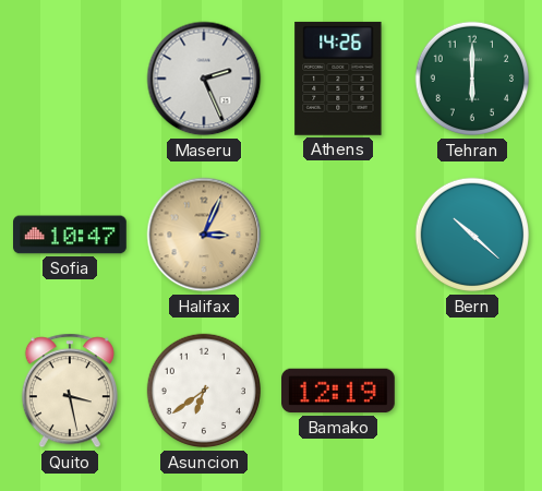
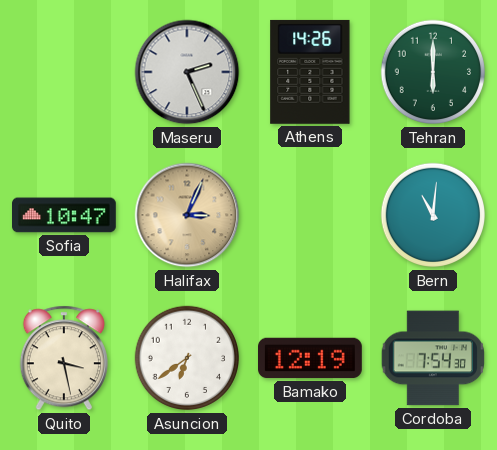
Bern: 10:22 -> 11:01
Cordoba: none -> 7:54
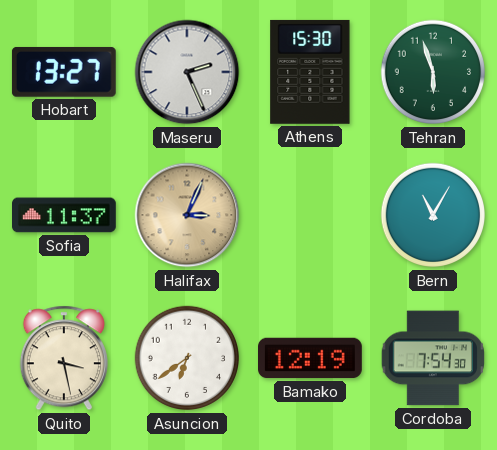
Hobart: none -> 13:27
Athens: 14:26 -> 15:30
Tehran: 6:00 -> 5:57
Sofia: 10:47 -> 11:37
Bern: 11:01 -> 11:05
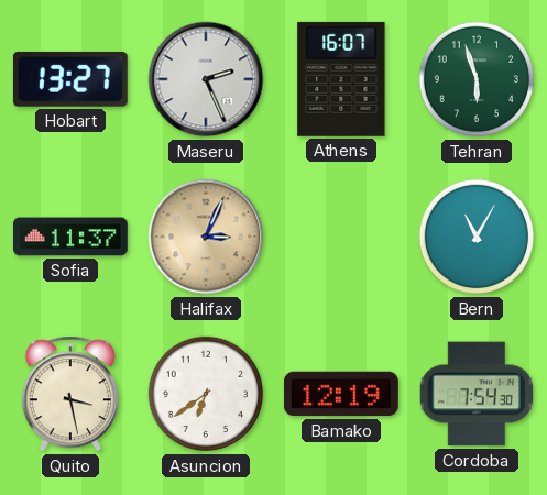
Athens: 15:30 -> 16:07
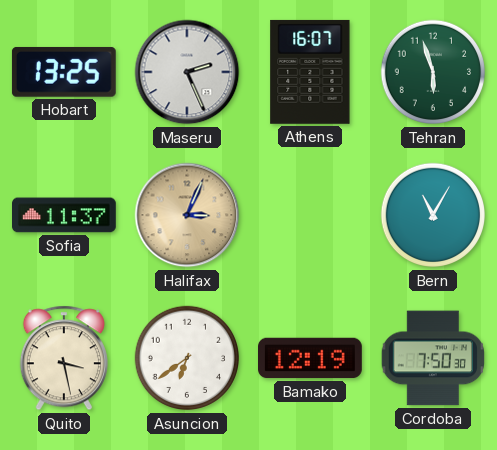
Hobart: 13:27 -> 13:25
Cordoba: 7:54 -> 7:50
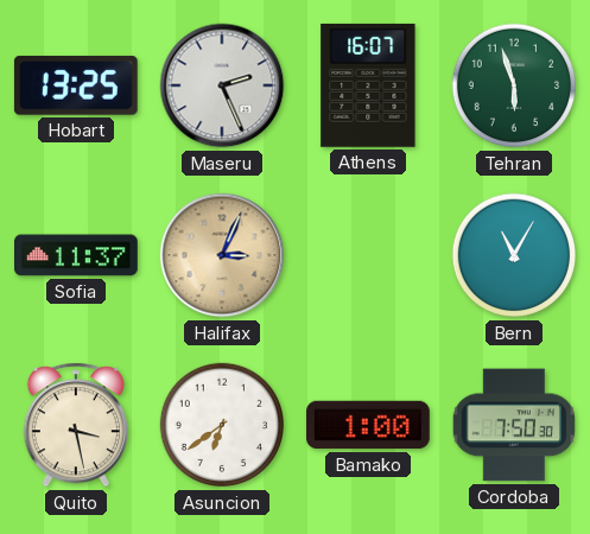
Bamako: 12:19 -> 1:00
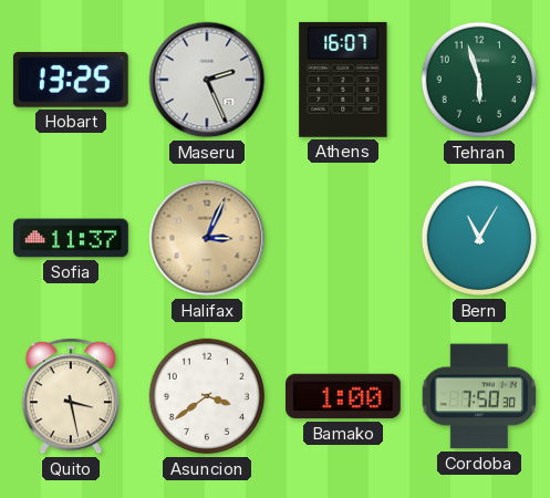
Asuncion: 6:39 -> 3:39
